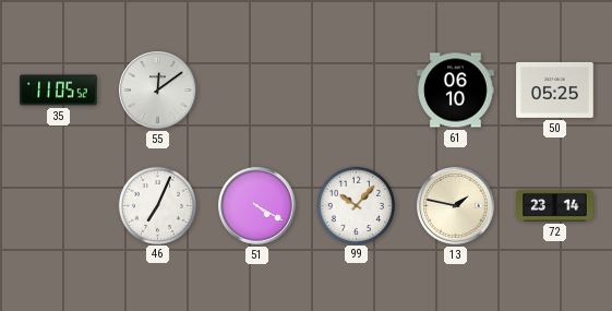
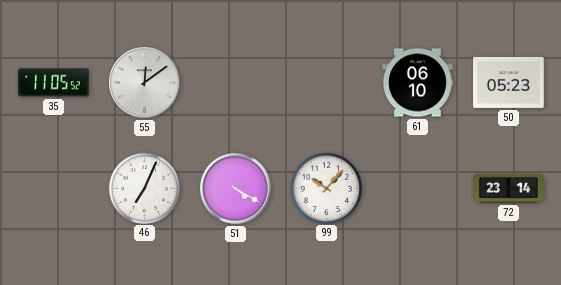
50: 05:25 -> 05:23
13: 1:47 -> none
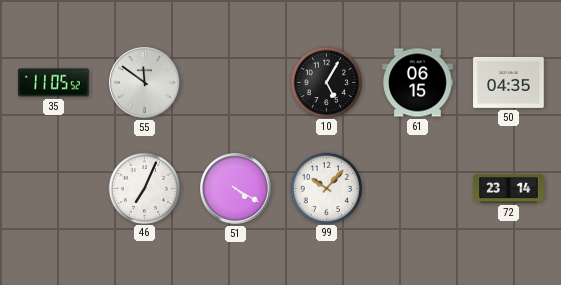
55: 12:09 -> 11:51
10: none -> 5:05
61: 06:10 -> 06:15
50: 05:23 -> 04:35
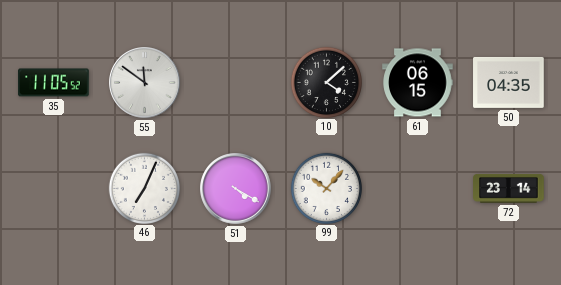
10: 5:05 -> 4:08
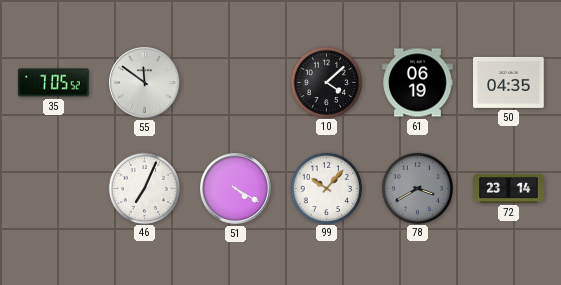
35: 11:05 -> 7:05
61: 06:15 -> 06:19
78: none -> 3:40
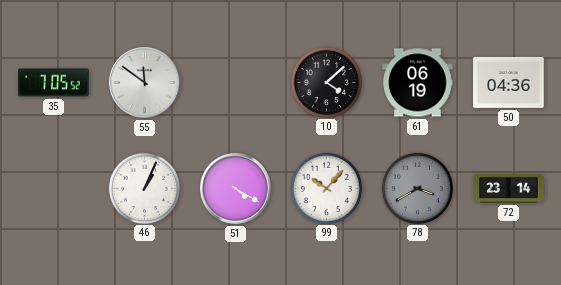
50: 04:35 -> 04:36
46: 7:04 -> 1:04
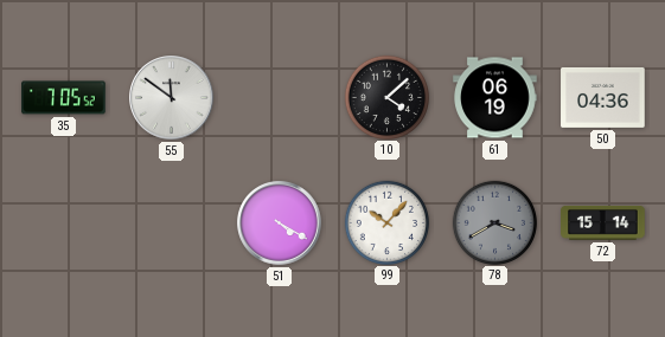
46: 1:04 -> none
72: 23:14 -> 15:14
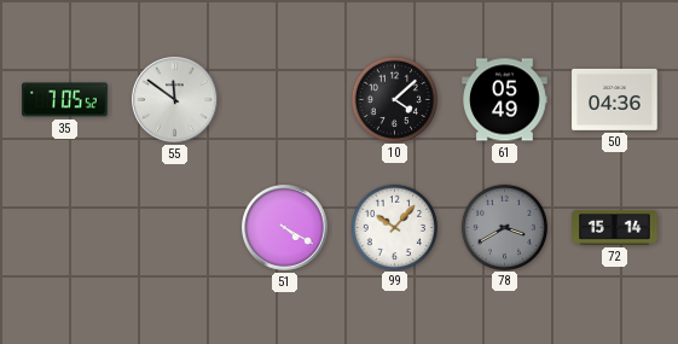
61: 06:19 -> 05:49
